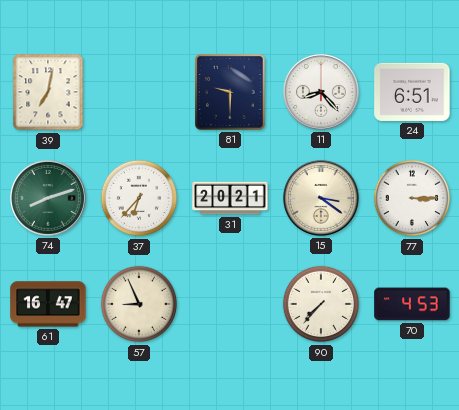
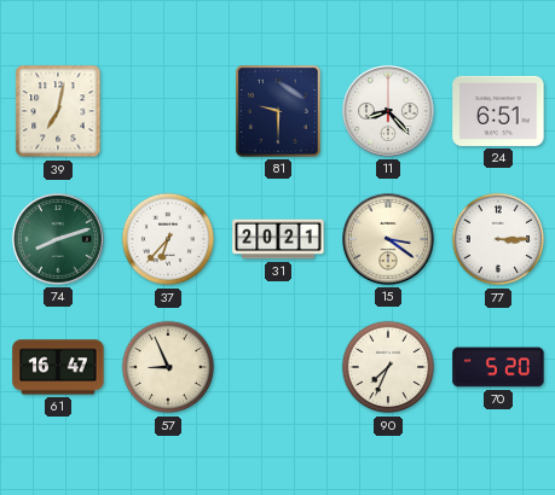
90: 7:37 -> 7:34
70: 4:53 -> 5:20
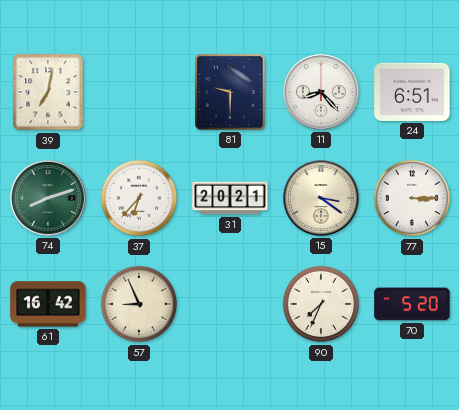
61: 16:47 -> 16:42
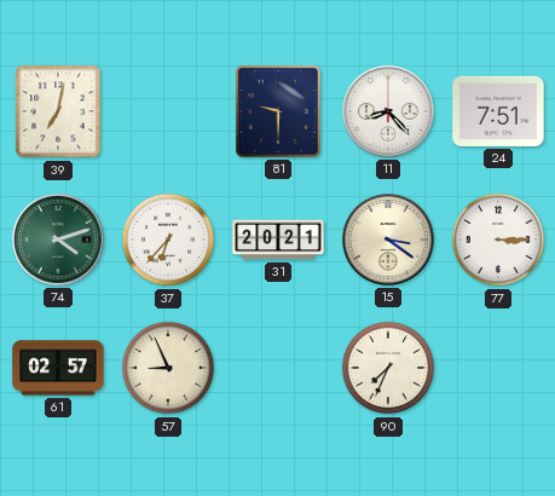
24: 6:51 -> 7:51
74: 8:12 -> 4:12
61: 16:42 -> 02:57
70: 5:20 -> none
